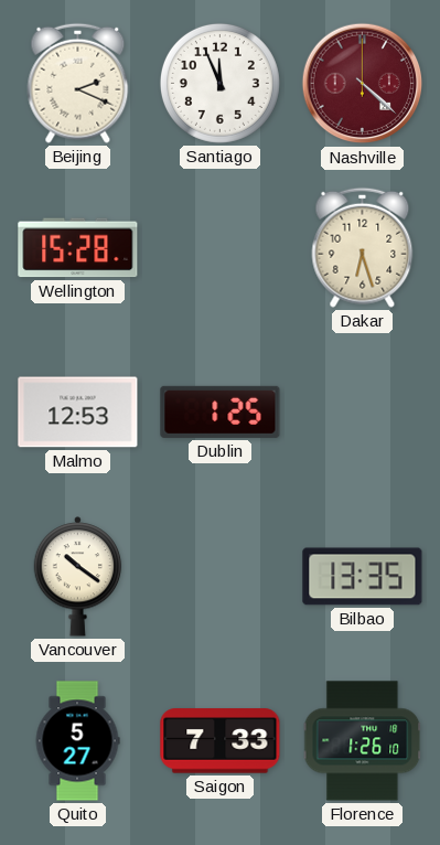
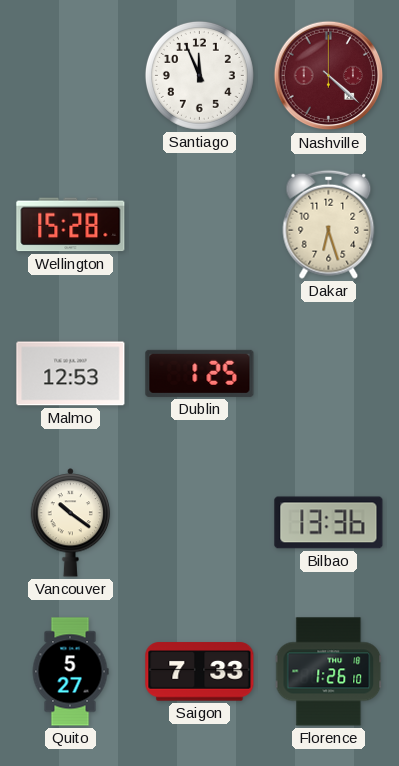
Beijing: 2:19 -> none
Bilbao: 13:35 -> 13:36
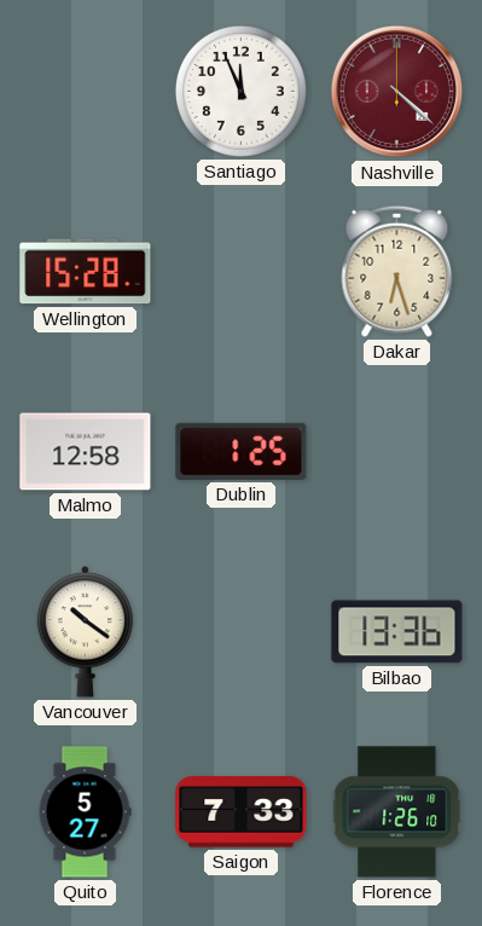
Malmo: 12:53 -> 12:58
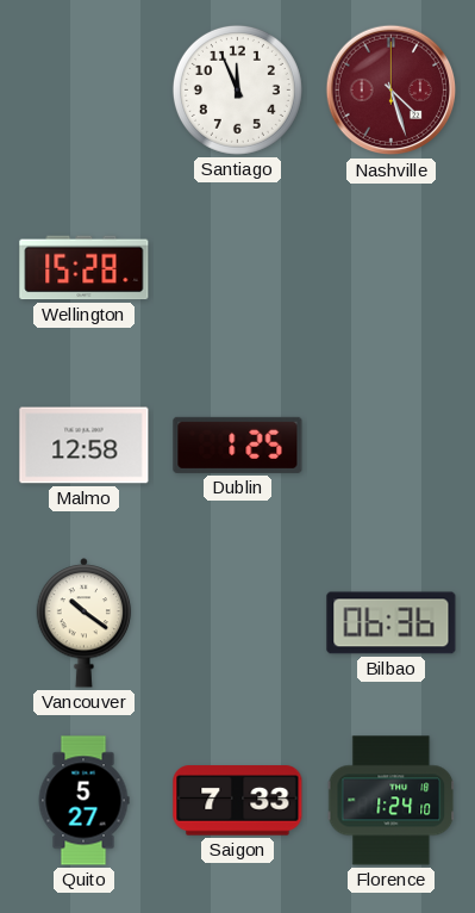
Nashville: 4:22 -> 4:27
Dakar: 6:27 -> none
Bilbao: 13:36 -> 06:36
Florence: 1:26 -> 1:24
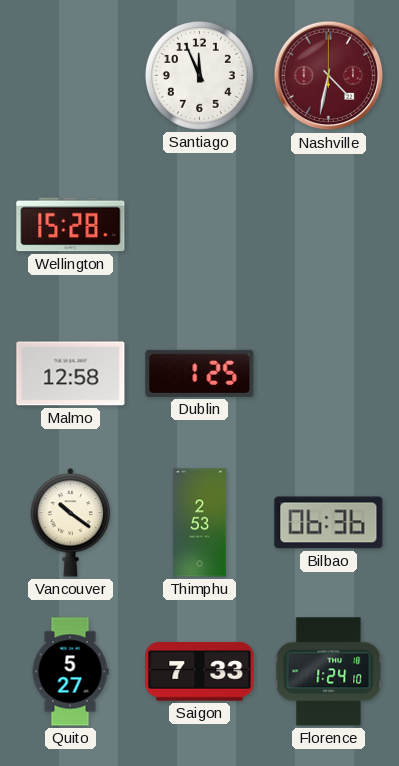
Nashville: 4:27 -> 4:32
Thimphu: none -> 2:53
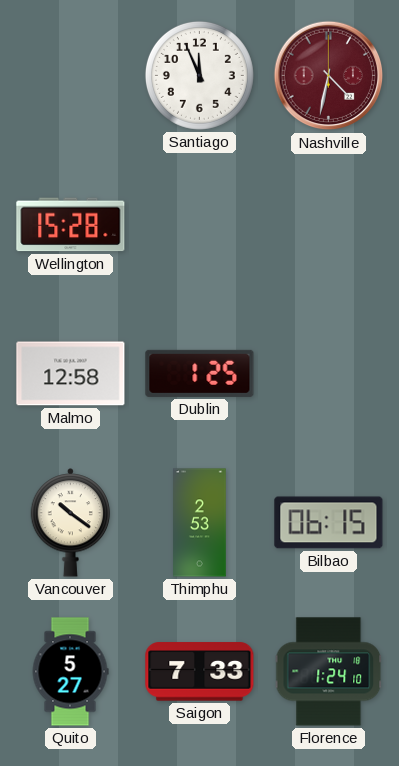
Bilbao: 06:36 -> 06:15
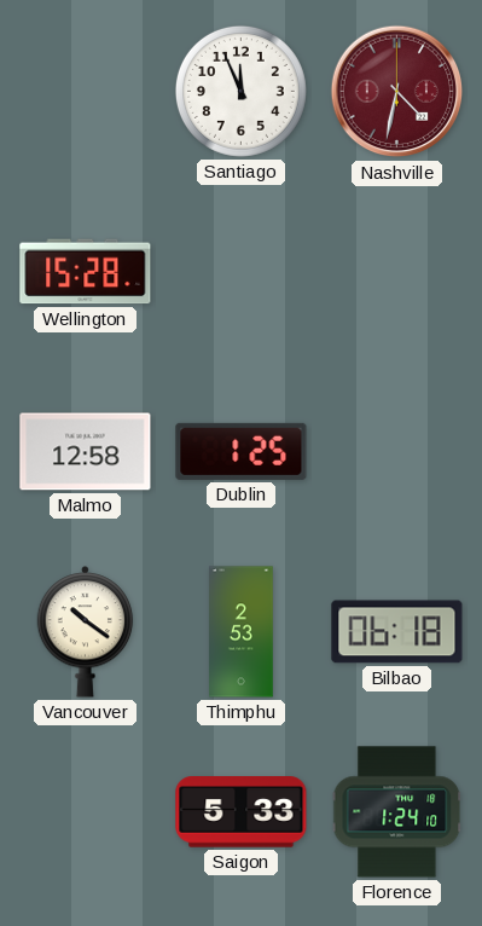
Bilbao: 06:15 -> 06:18
Quito: 5:27 -> none
Saigon: 7:33 -> 5:33
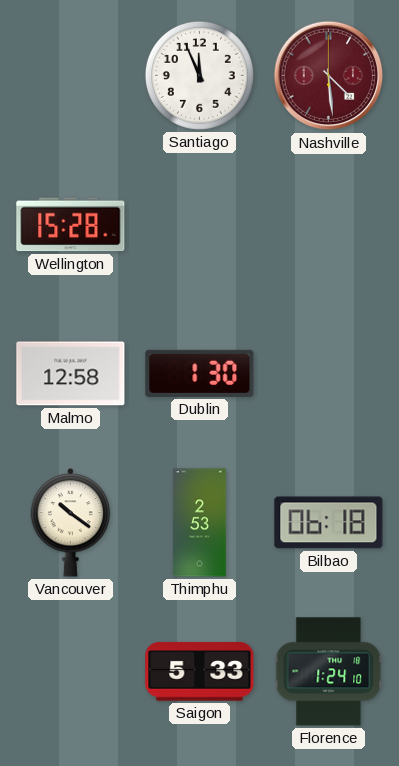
Nashville: 4:32 -> 4:29
Dublin: 1:25 -> 1:30
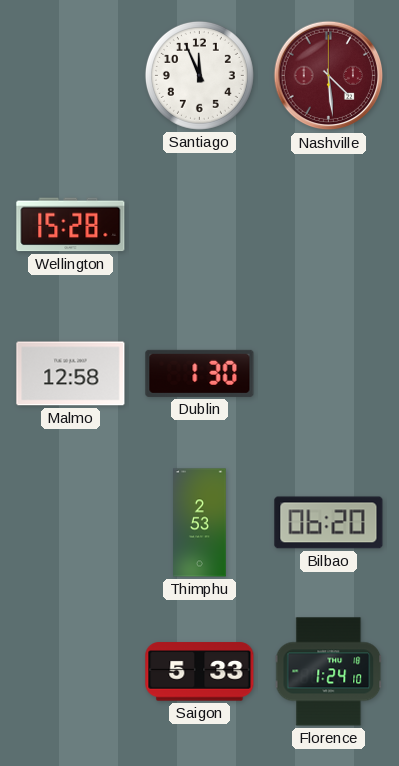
Vancouver: 10:21 -> none
Bilbao: 06:18 -> 06:20
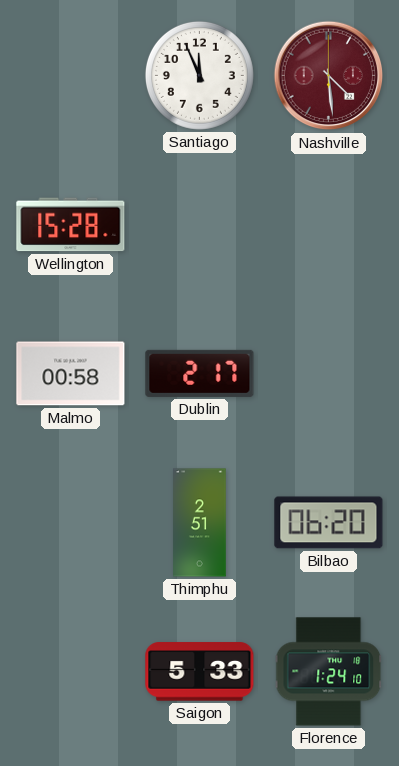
Malmo: 12:58 -> 00:58
Dublin: 1:30 -> 2:17
Thimphu: 2:53 -> 2:51
